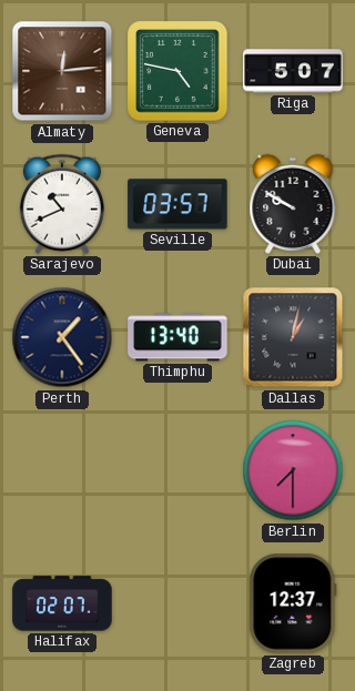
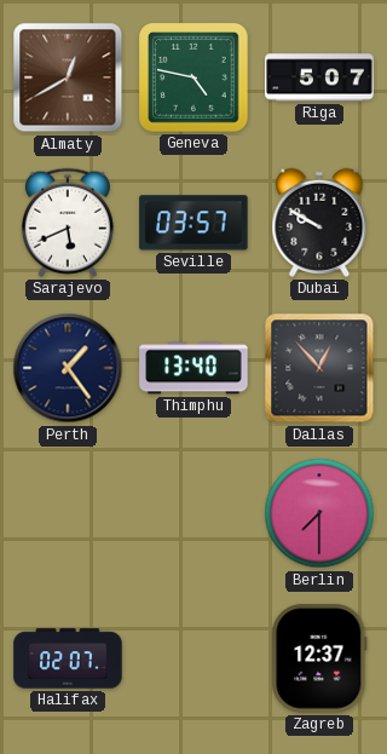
Almaty: 12:14 -> 12:40
Sarajevo: 10:41 -> 5:41
Dallas: 1:02 -> 12:53
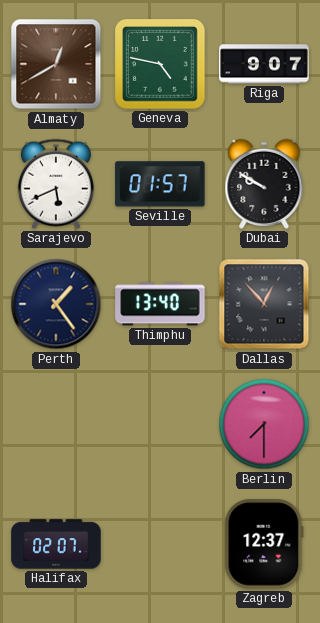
Riga: 5:07 -> 9:07
Seville: 03:57 -> 01:57
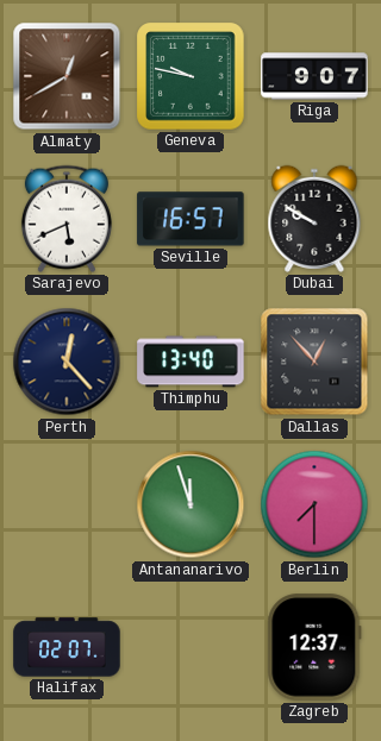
Geneva: 4:47 -> 9:47
Seville: 01:57 -> 16:57
Perth: 1:24 -> 12:23
Antananarivo: none -> 11:57
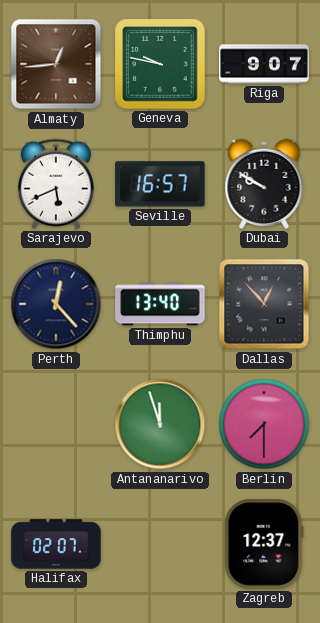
Almaty: 12:40 -> 12:44
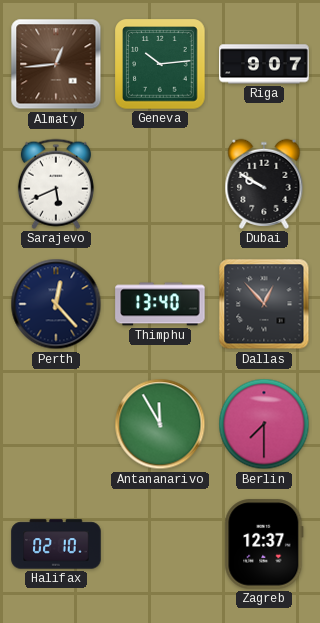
Geneva: 9:47 -> 10:14
Seville: 16:57 -> none
Antananarivo: 11:57 -> 11:55
Halifax: 02:07 -> 02:10
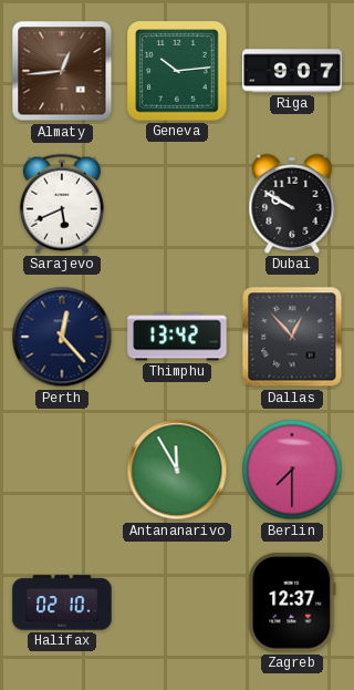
Thimphu: 13:40 -> 13:42
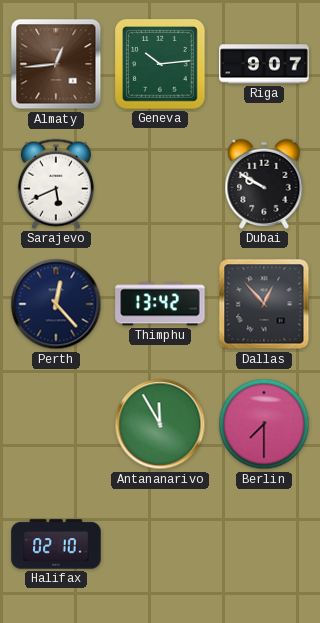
Zagreb: 12:37 -> none
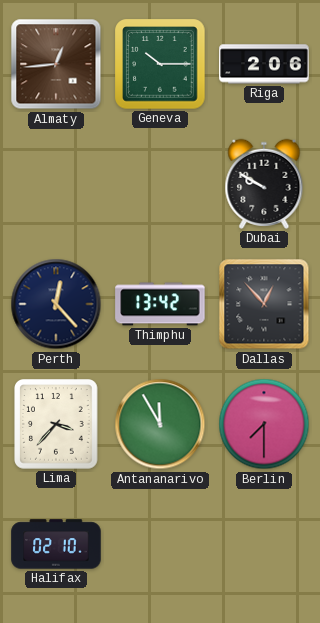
Geneva: 10:14 -> 10:15
Riga: 9:07 -> 2:06
Sarajevo: 5:41 -> none
Lima: none -> 3:37
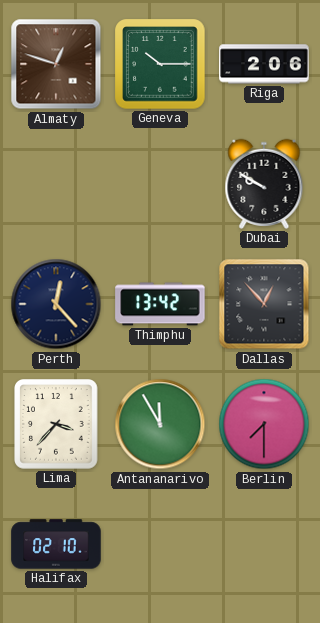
Almaty: 12:44 -> 12:48
